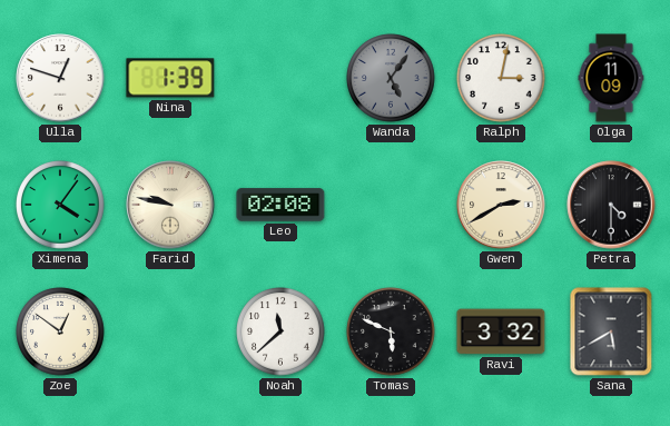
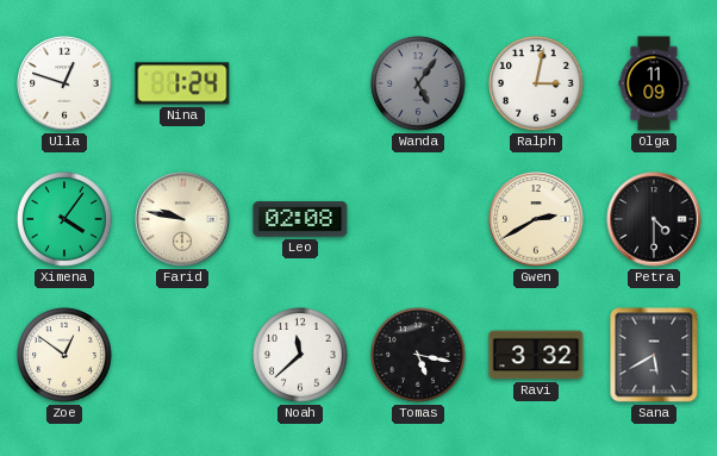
Nina: 1:39 -> 1:24
Tomas: 5:49 -> 5:17
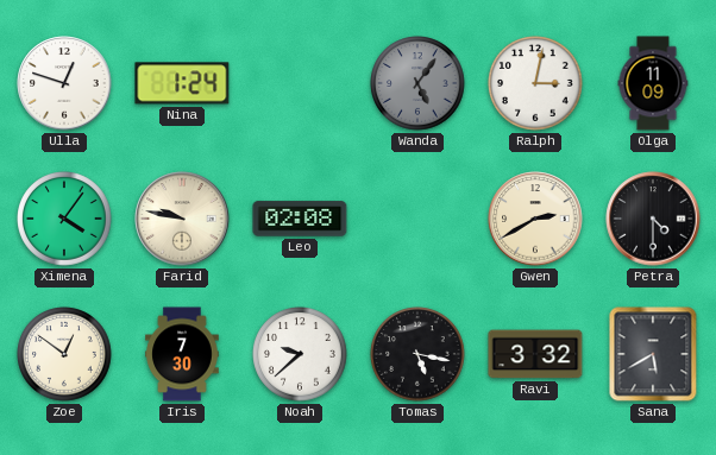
Iris: none -> 7:30
Noah: 11:38 -> 9:38
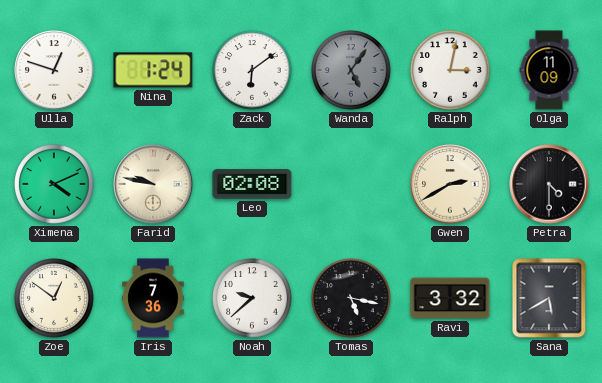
Zack: none -> 6:09
Ximena: 4:06 -> 4:11
Iris: 7:30 -> 7:36
